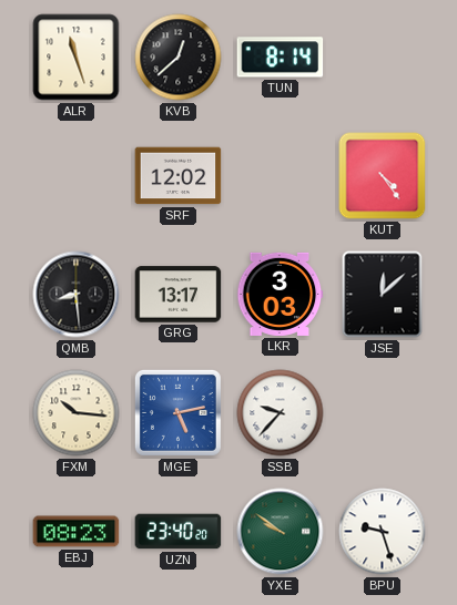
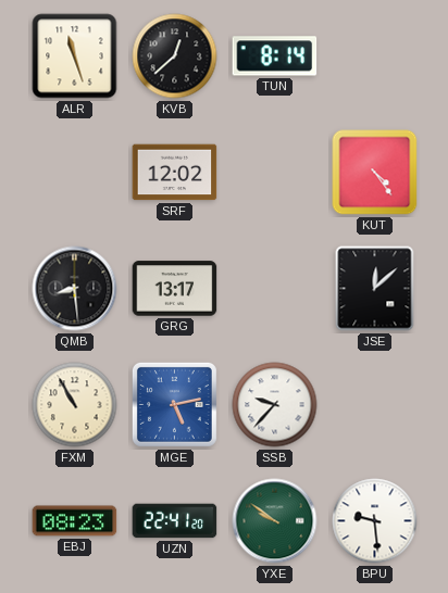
LKR: 3:03 -> none
FXM: 10:16 -> 10:55
UZN: 23:40 -> 22:41
BPU: 9:27 -> 9:29
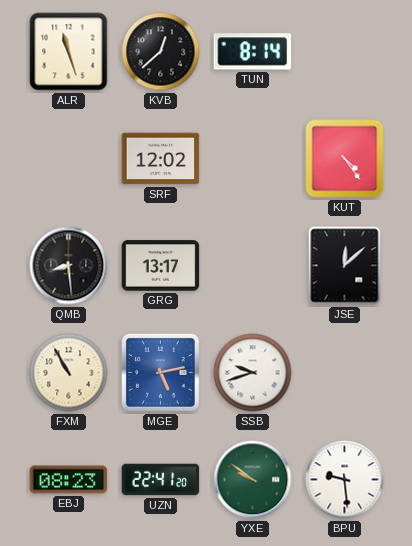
SSB: 9:37 -> 9:42
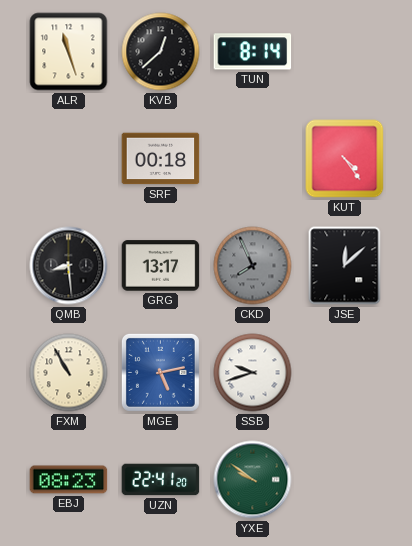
SRF: 12:02 -> 00:18
CKD: none -> 7:56
BPU: 9:29 -> none
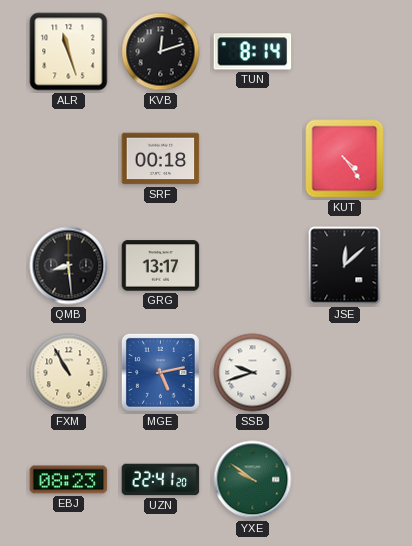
KVB: 12:38 -> 12:12
CKD: 7:56 -> none
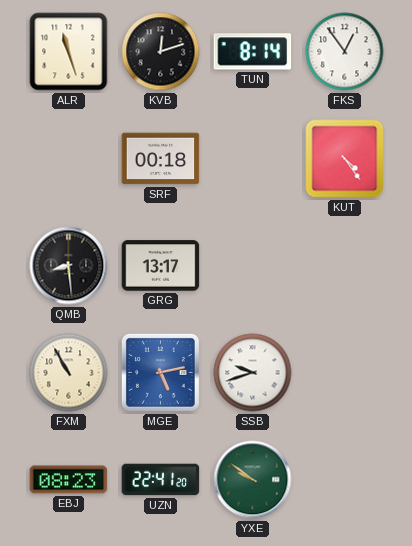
FKS: none -> 12:54
JSE: 12:08 -> none
